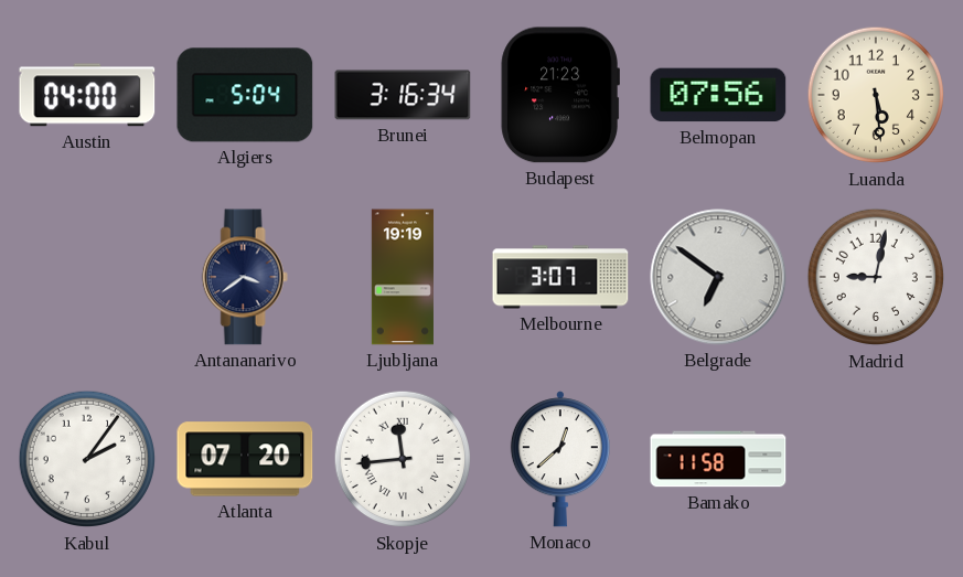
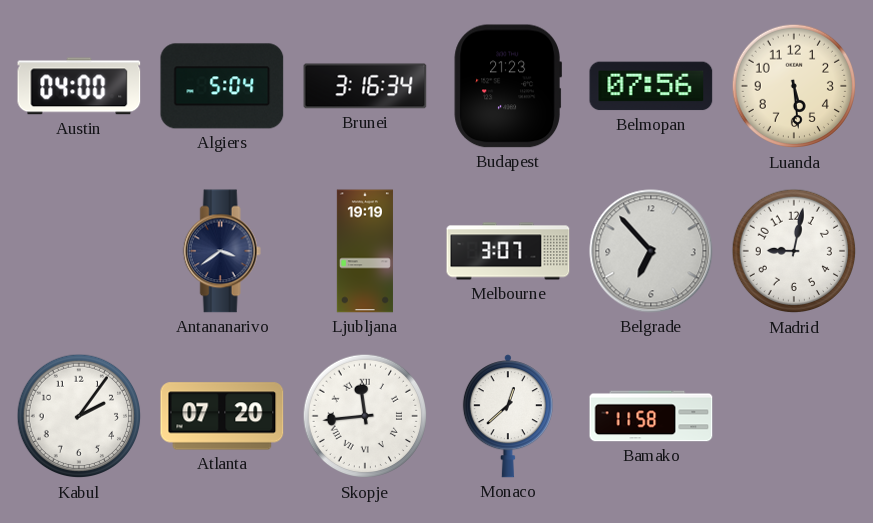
Belgrade: 6:51 -> 6:53
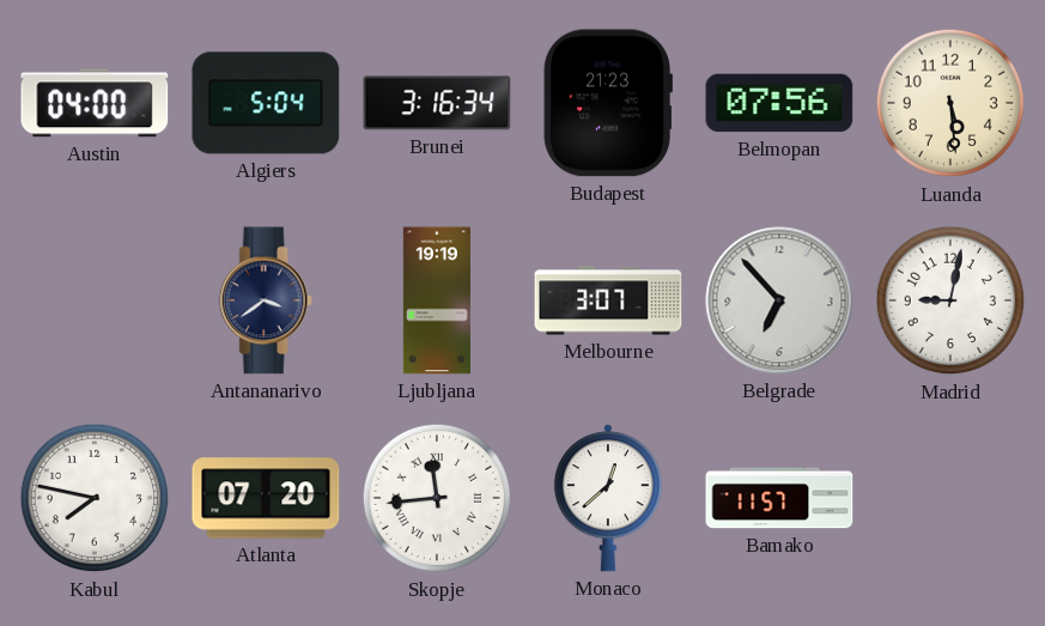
Kabul: 2:06 -> 7:47
Bamako: 11:58 -> 11:57
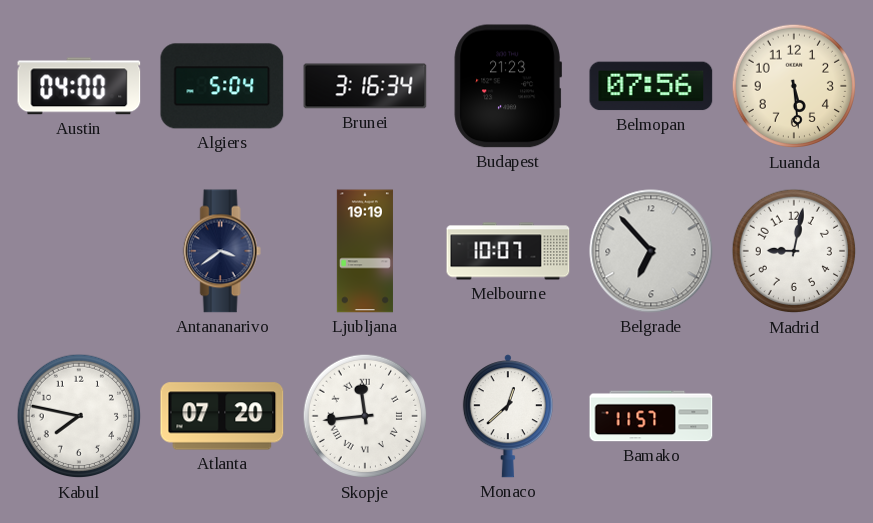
Melbourne: 3:07 -> 10:07
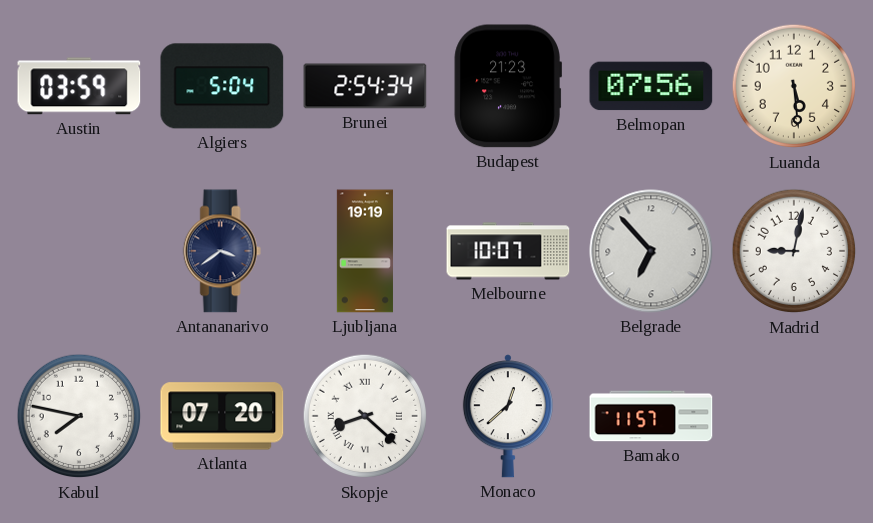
Austin: 04:00 -> 03:59
Brunei: 3:16 -> 2:54
Skopje: 11:44 -> 8:22
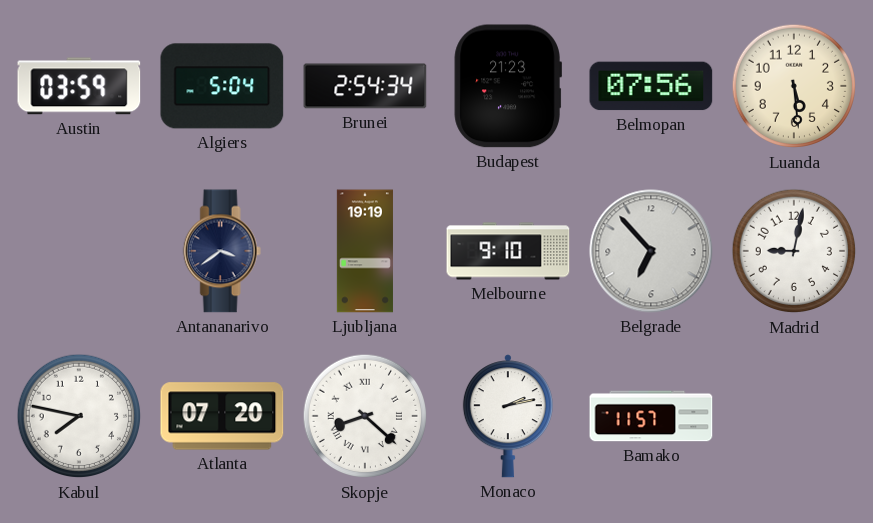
Melbourne: 10:07 -> 9:10
Monaco: 12:38 -> 2:13
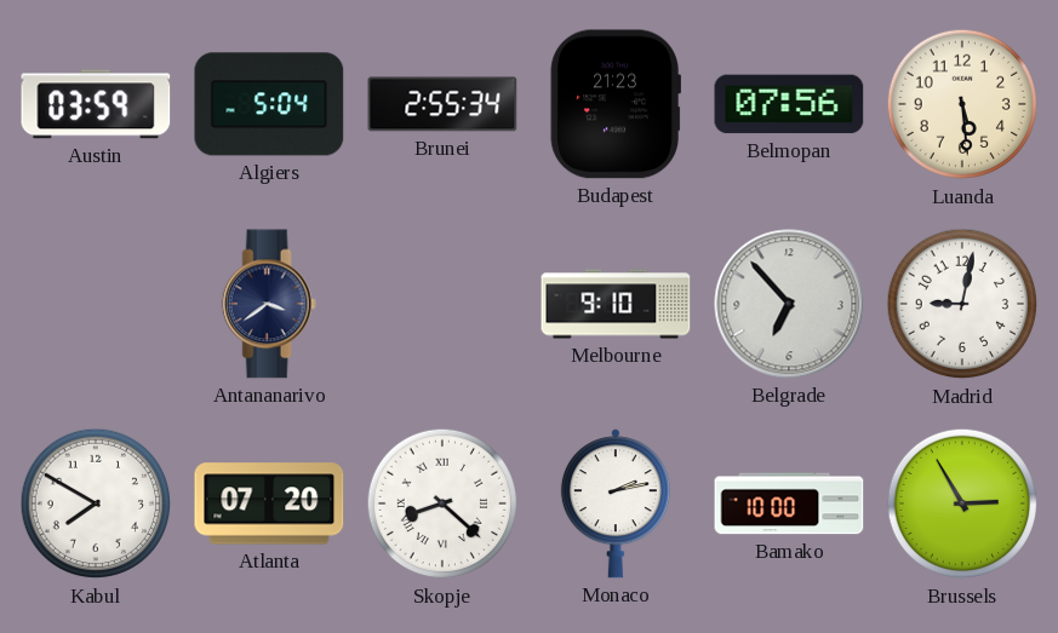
Brunei: 2:54 -> 2:55
Ljubljana: 19:19 -> none
Kabul: 7:47 -> 7:50
Bamako: 11:57 -> 10:00
Brussels: none -> 2:55
